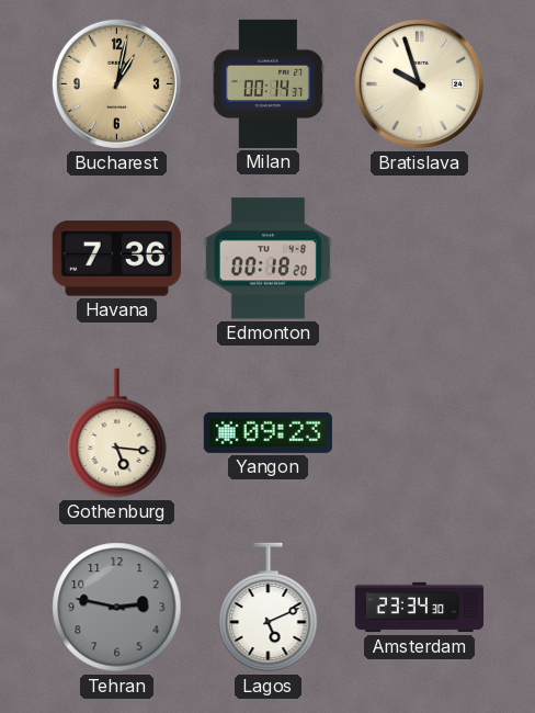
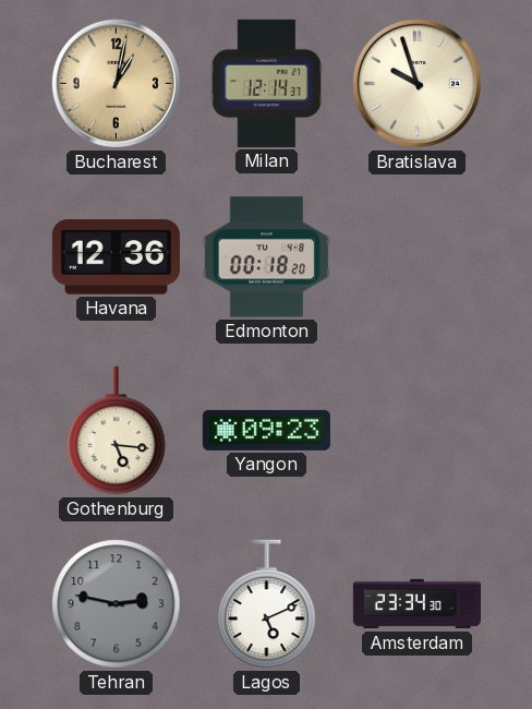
Milan: 00:14 -> 12:14
Havana: 7:36 -> 12:36
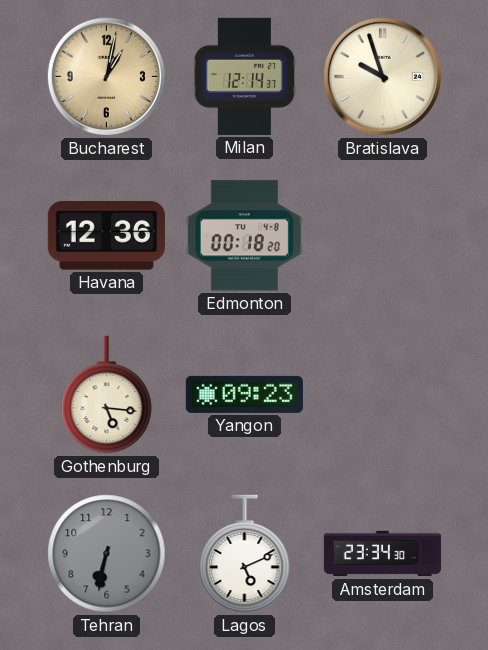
Tehran: 2:47 -> 6:32
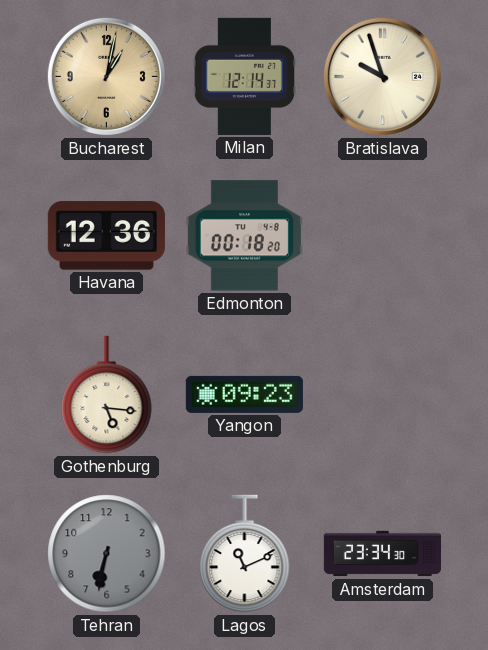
Lagos: 5:11 -> 11:11
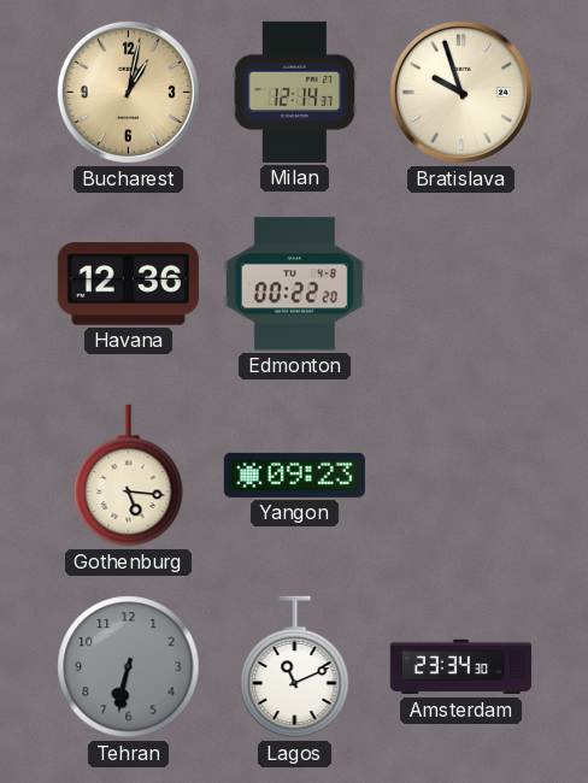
Edmonton: 00:18 -> 00:22
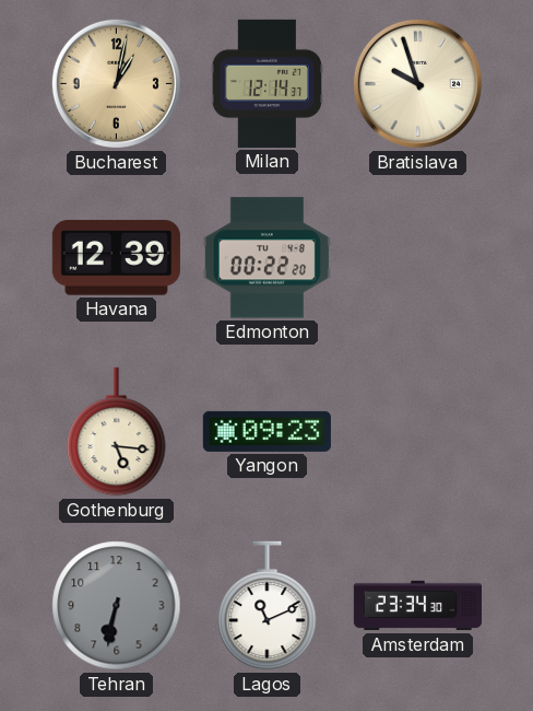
Havana: 12:36 -> 12:39
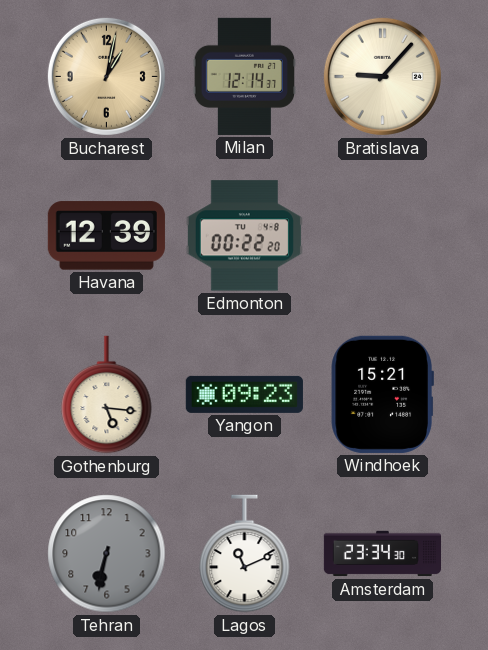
Bratislava: 9:57 -> 9:07
Windhoek: none -> 15:21
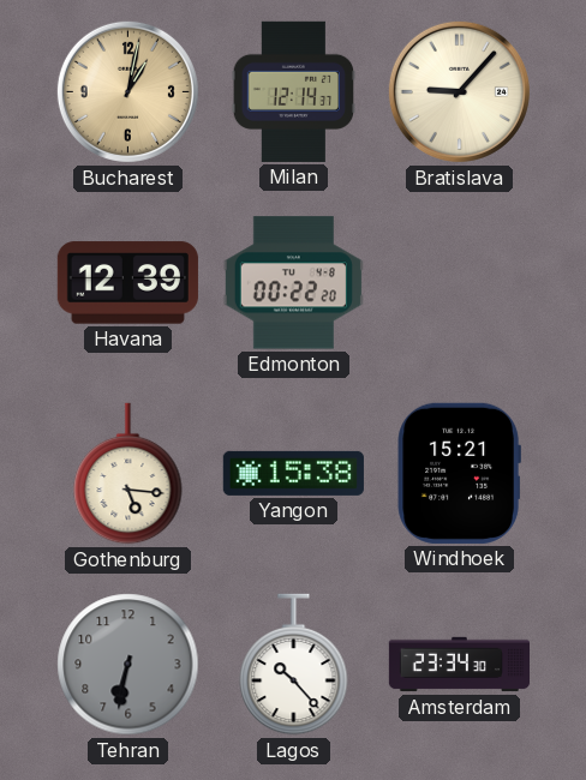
Yangon: 09:23 -> 15:38
Lagos: 11:11 -> 10:23
